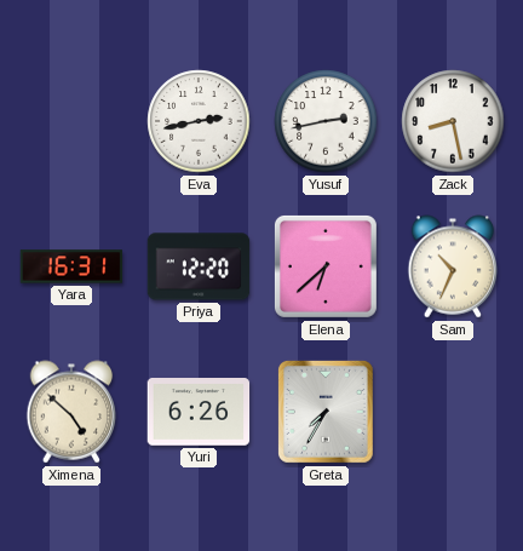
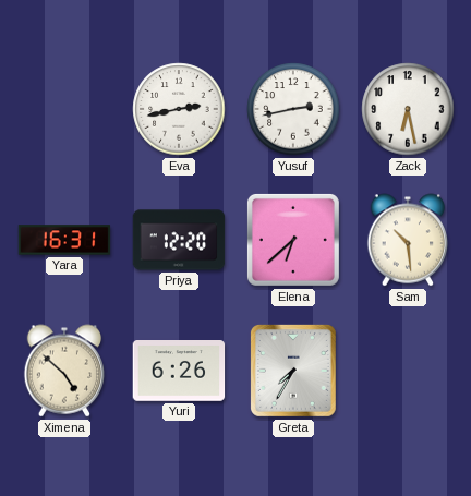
Zack: 8:28 -> 6:28
Sam: 10:34 -> 10:29
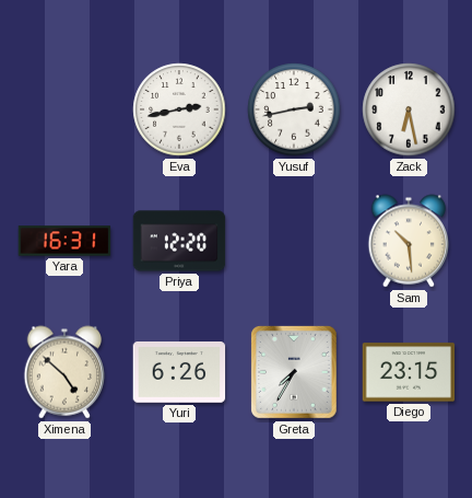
Elena: 6:38 -> none
Diego: none -> 23:15
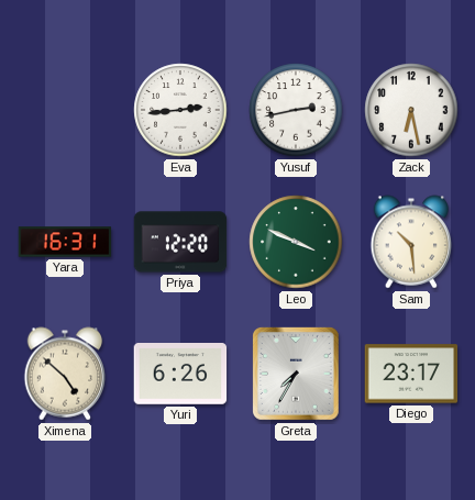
Eva: 2:43 -> 2:44
Leo: none -> 3:49
Diego: 23:15 -> 23:17
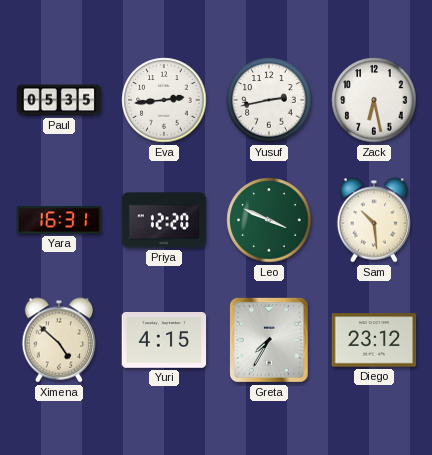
Paul: none -> 05:35
Yuri: 6:26 -> 4:15
Diego: 23:17 -> 23:12
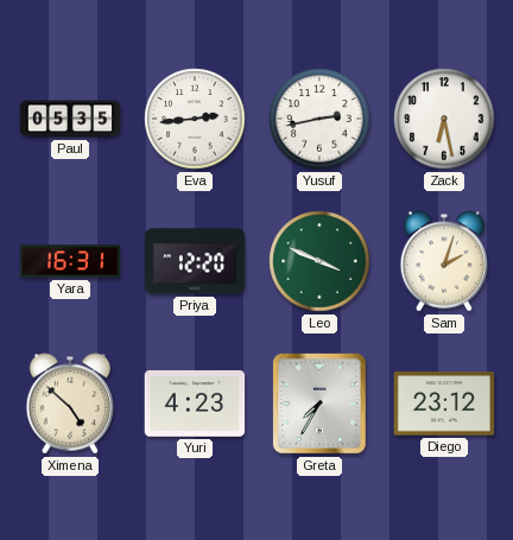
Sam: 10:29 -> 2:03
Yuri: 4:15 -> 4:23
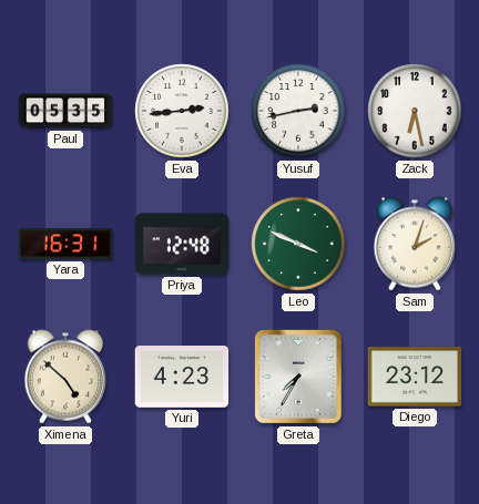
Priya: 12:20 -> 12:48
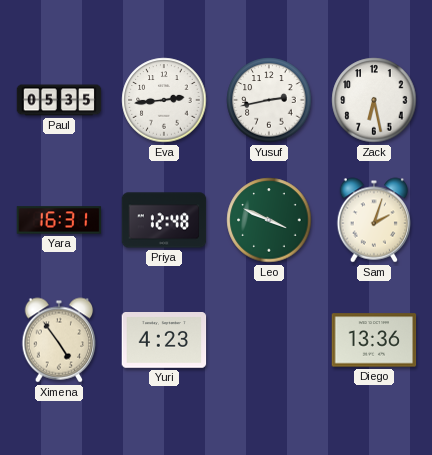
Ximena: 4:52 -> 4:54
Greta: 7:35 -> none
Diego: 23:12 -> 13:36
